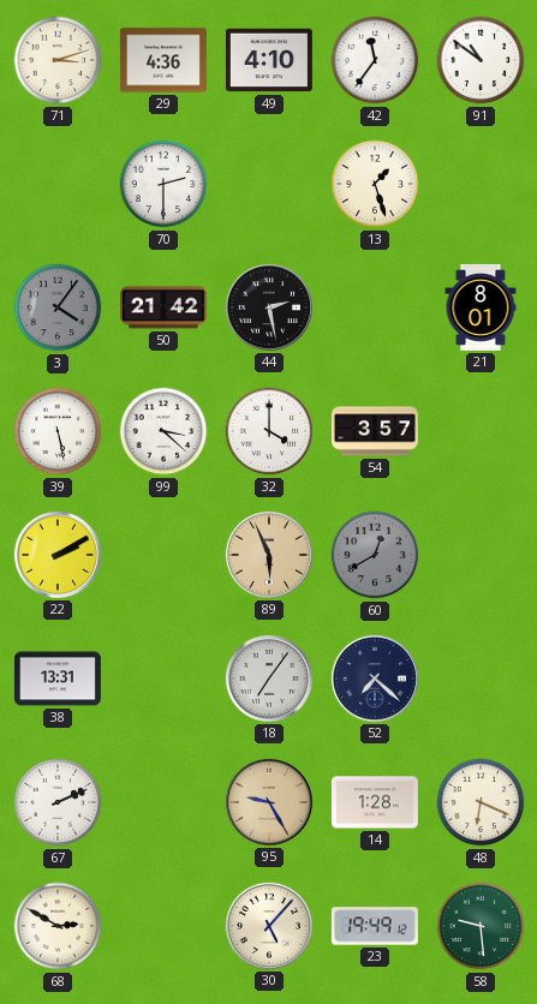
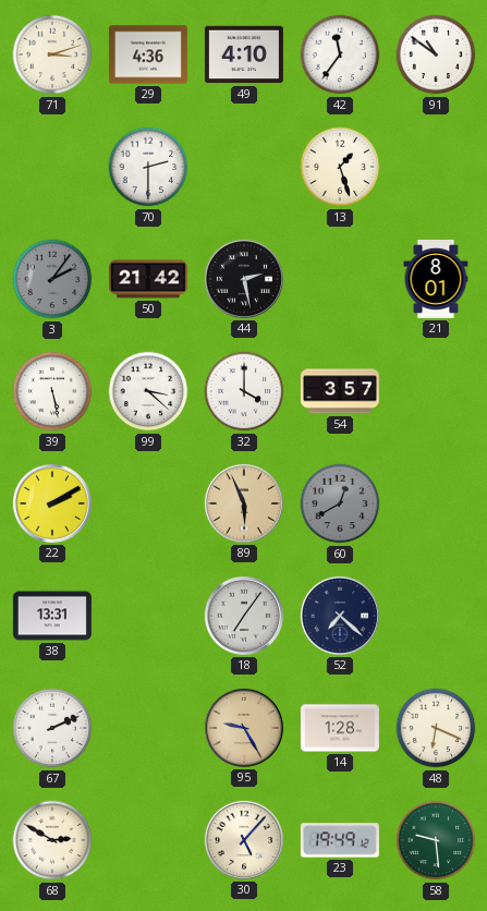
3: 4:06 -> 2:06
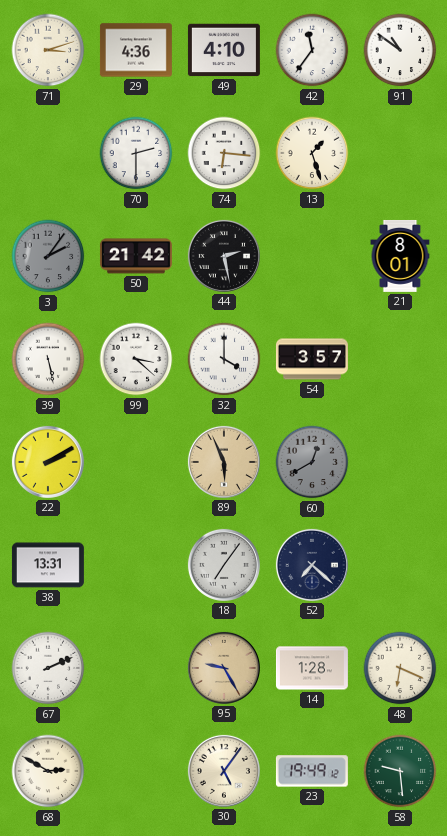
74: none -> 6:16
30: 5:07 -> 5:06
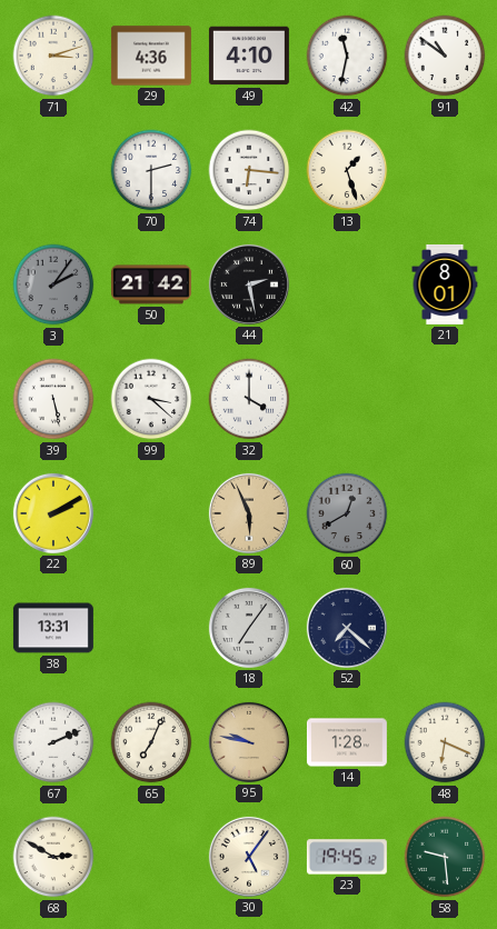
42: 11:36 -> 11:32
54: 3:57 -> none
65: none -> 7:04
95: 9:25 -> 9:47
23: 19:49 -> 19:45
